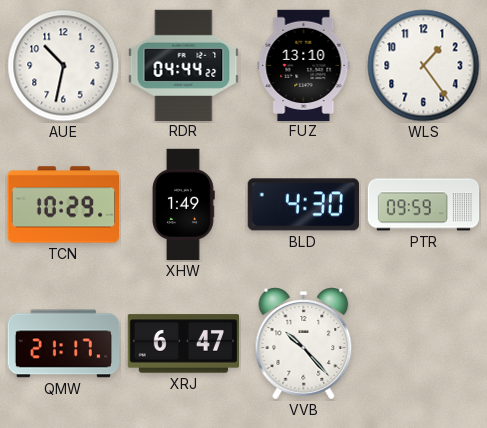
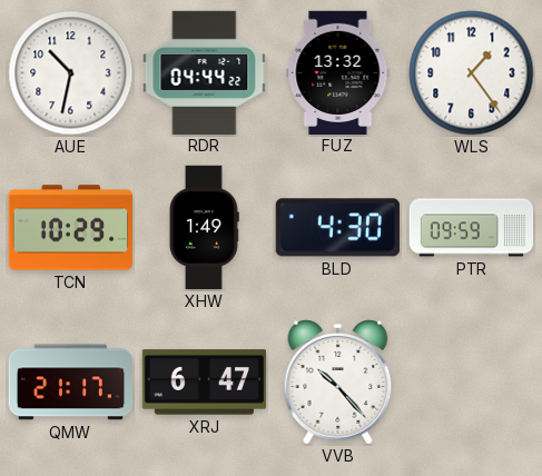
FUZ: 13:10 -> 13:32
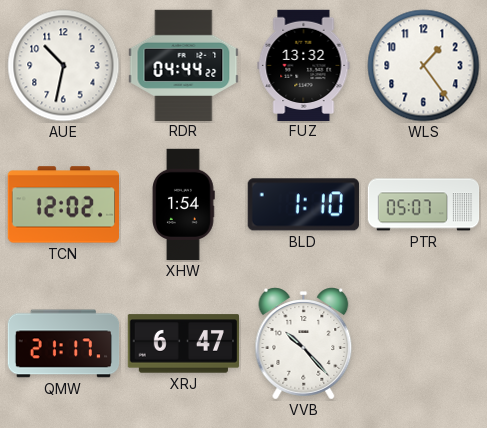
TCN: 10:29 -> 12:02
XHW: 1:49 -> 1:54
BLD: 4:30 -> 1:10
PTR: 09:59 -> 05:07
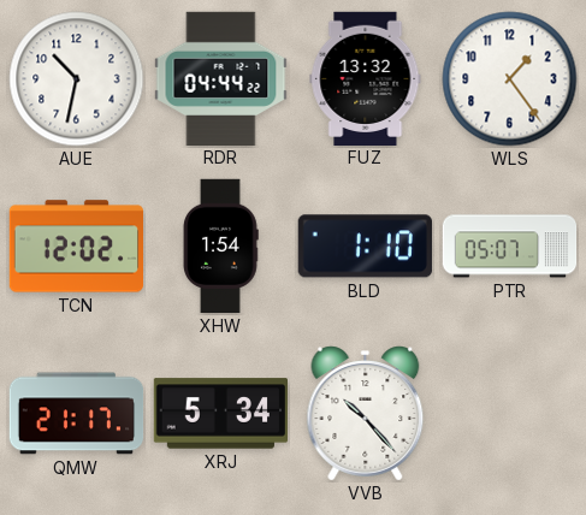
XRJ: 6:47 -> 5:34
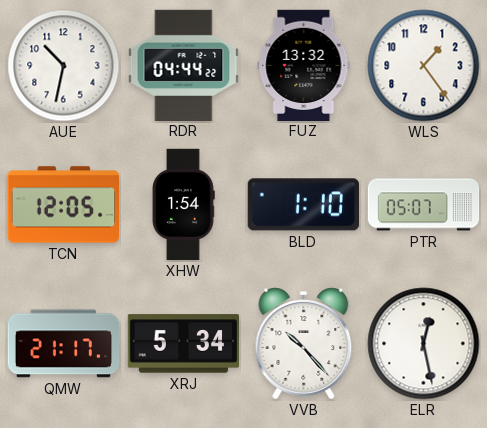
TCN: 12:02 -> 12:05
ELR: none -> 12:28
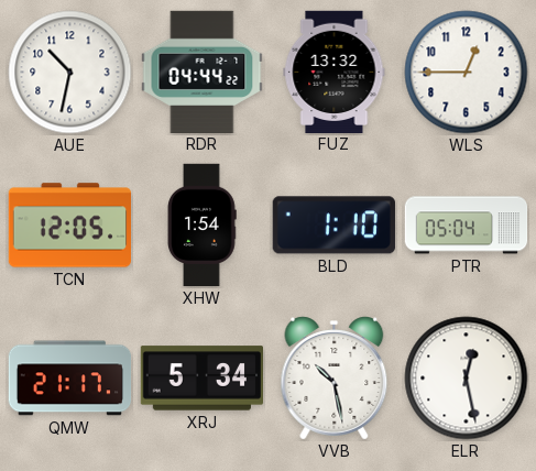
WLS: 1:24 -> 12:45
PTR: 05:07 -> 05:04
VVB: 10:23 -> 10:28
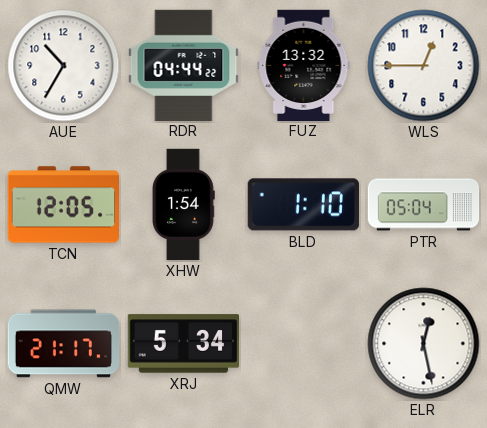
AUE: 10:32 -> 10:35
VVB: 10:28 -> none
